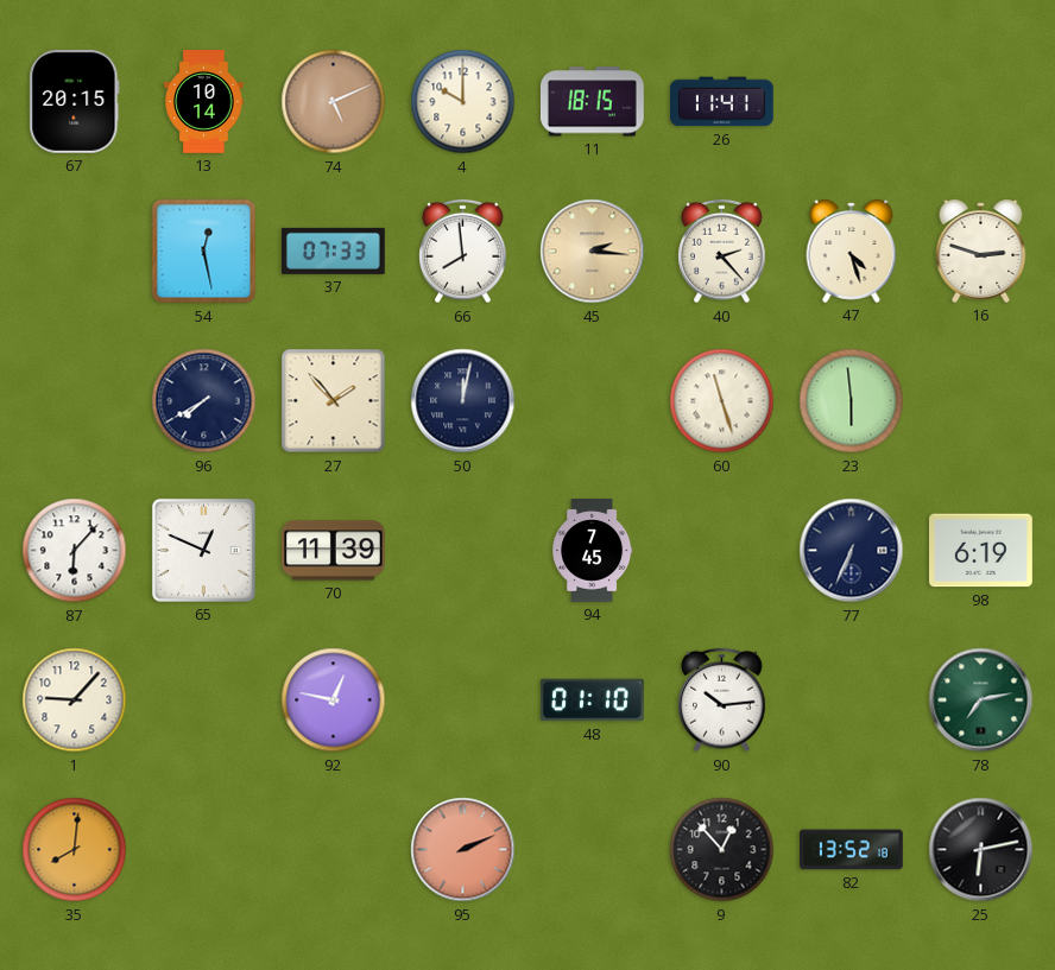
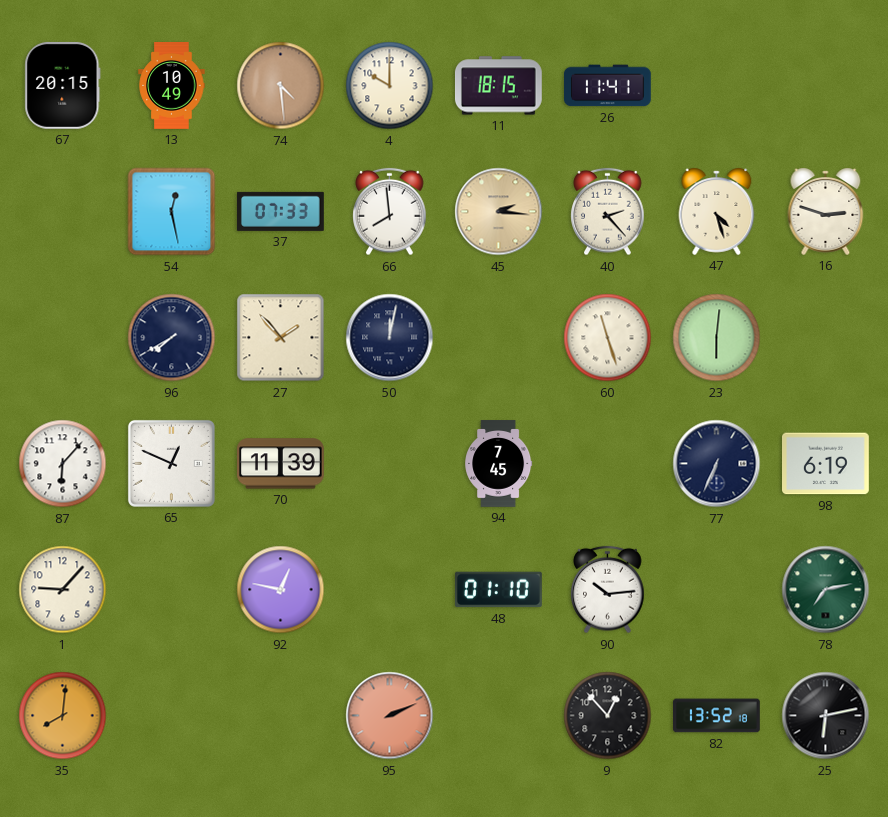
13: 10:14 -> 10:49
74: 5:11 -> 4:29
23: 5:59 -> 6:01
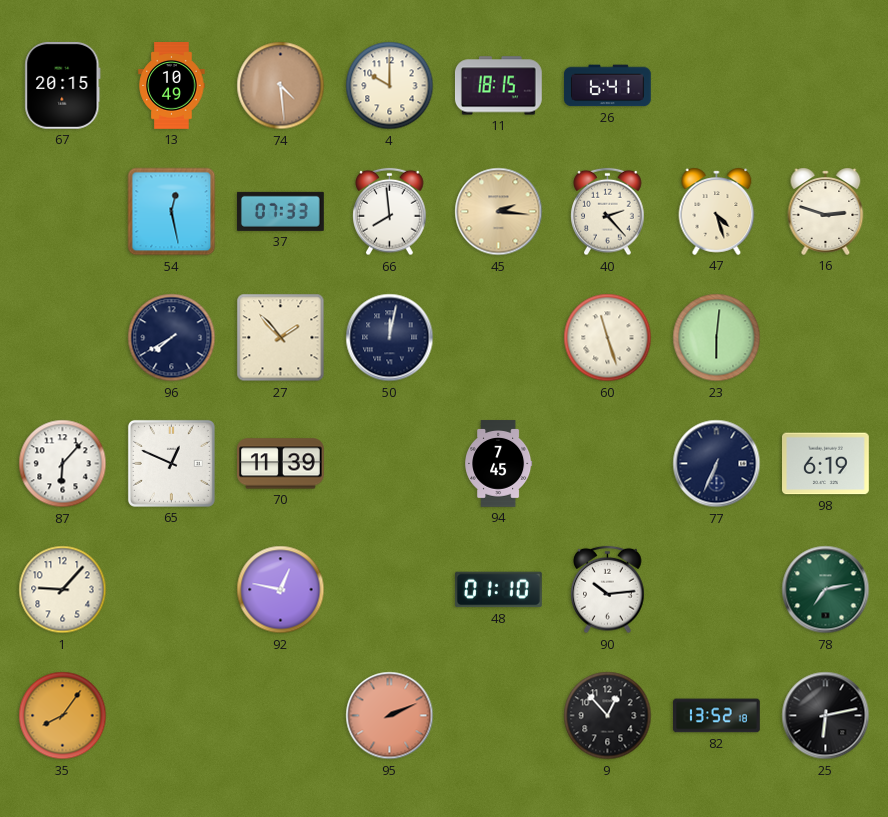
26: 11:41 -> 6:41
35: 8:01 -> 8:06
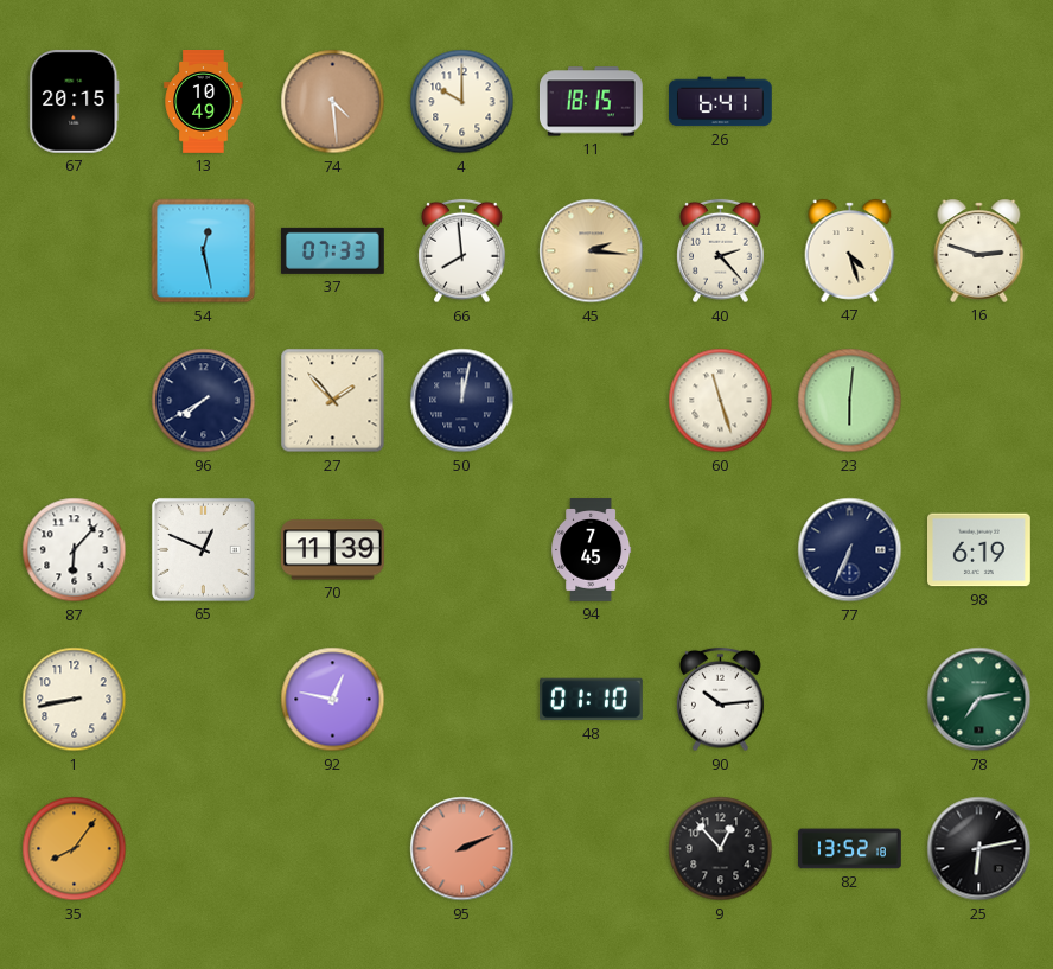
1: 9:07 -> 8:43
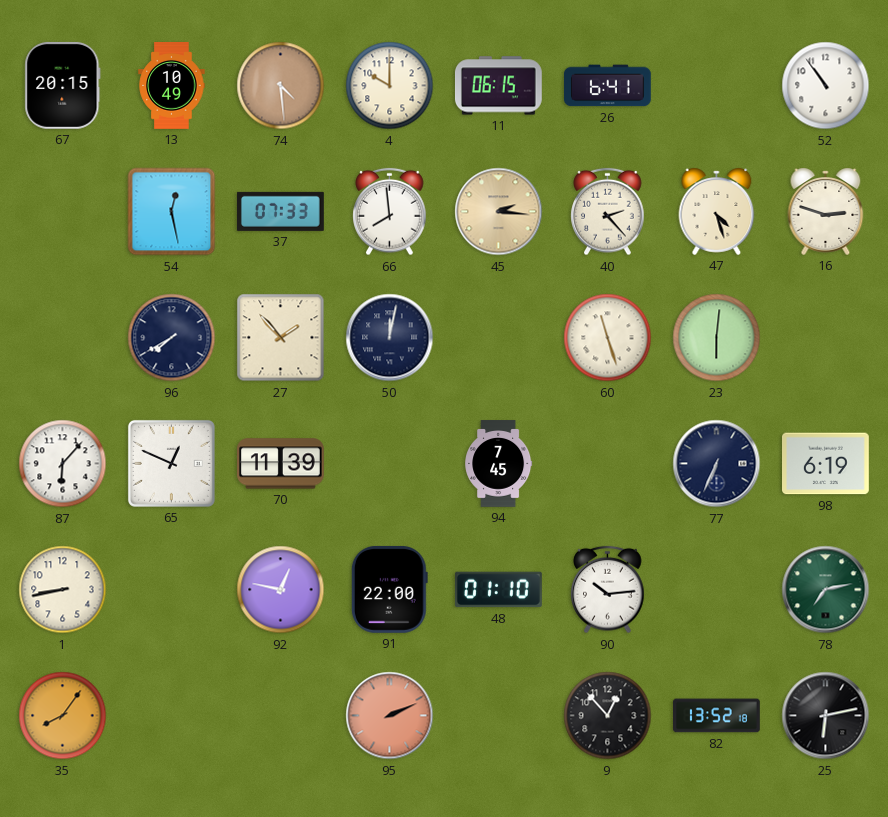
11: 18:15 -> 06:15
52: none -> 10:54
91: none -> 22:00
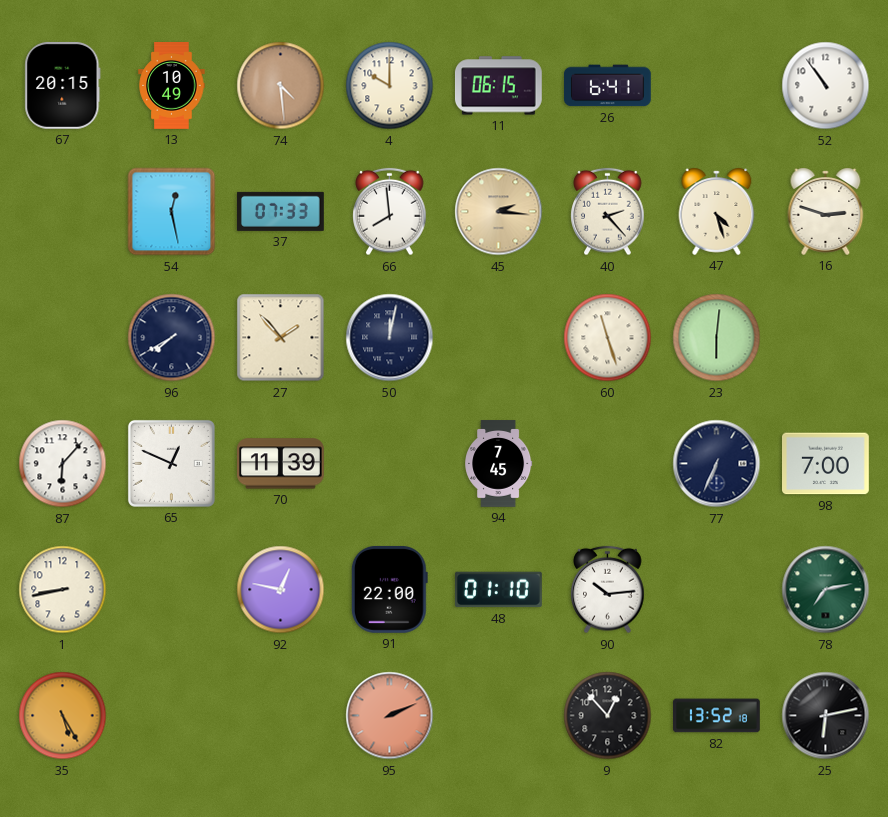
98: 6:19 -> 7:00
35: 8:06 -> 5:25
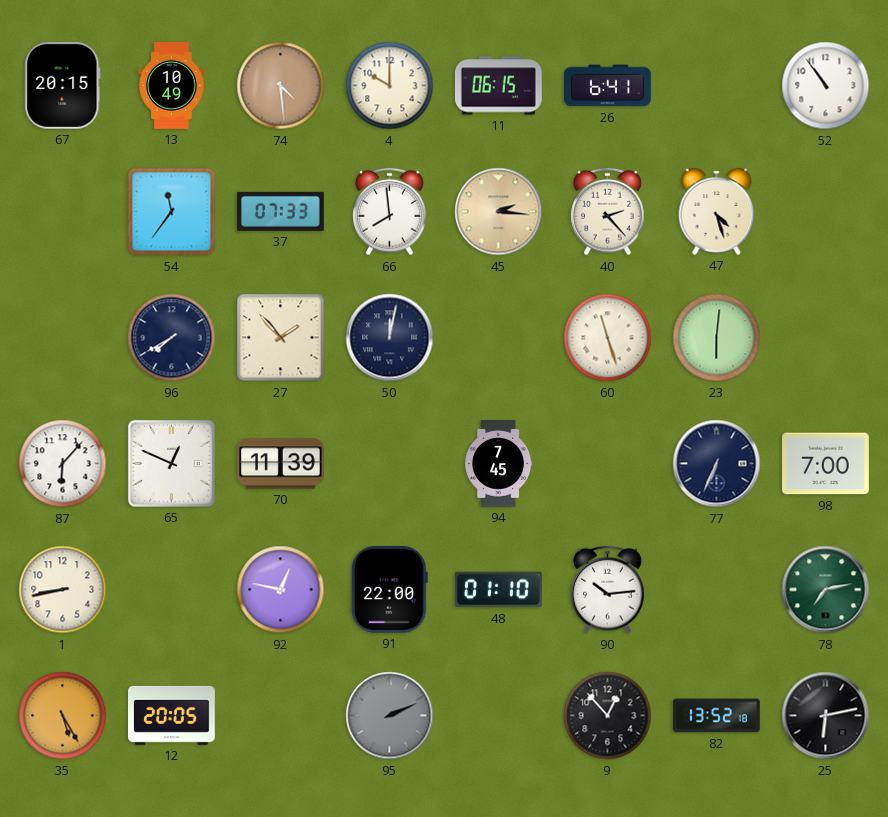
54: 12:28 -> 11:36
16: 2:48 -> none
12: none -> 20:05
95 dial: salmon -> grey
